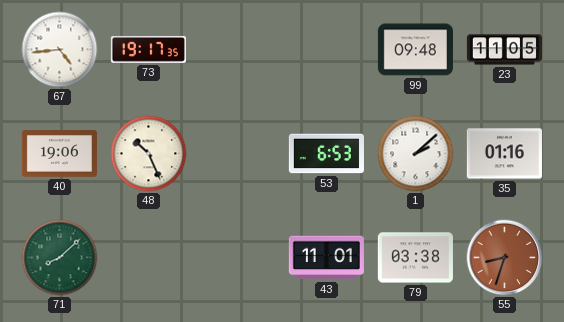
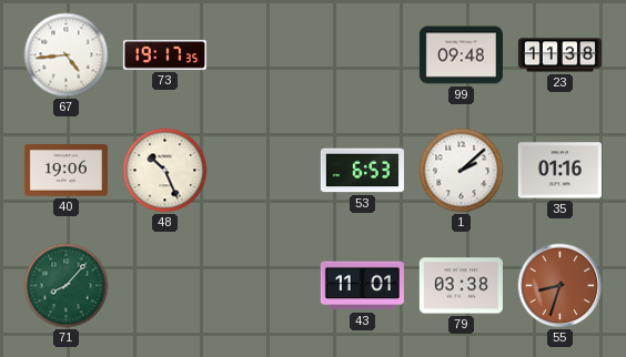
23: 11:05 -> 11:38
71: 8:08 -> 8:07
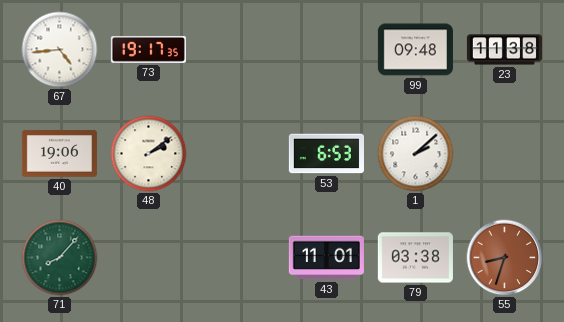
48: 10:26 -> 2:09
35: 01:16 -> none
